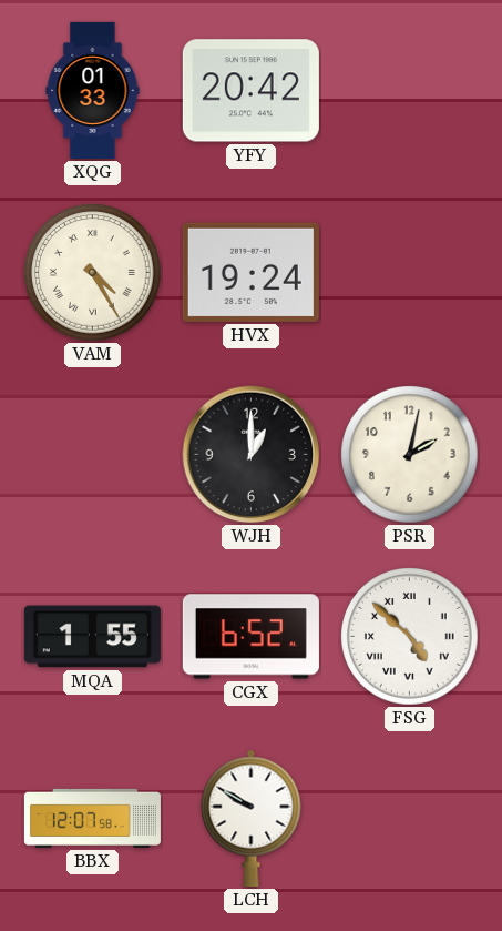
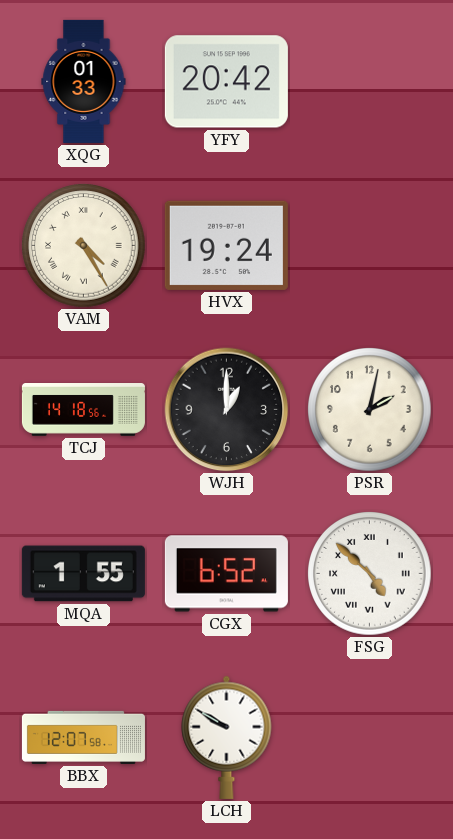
TCJ: none -> 14:18
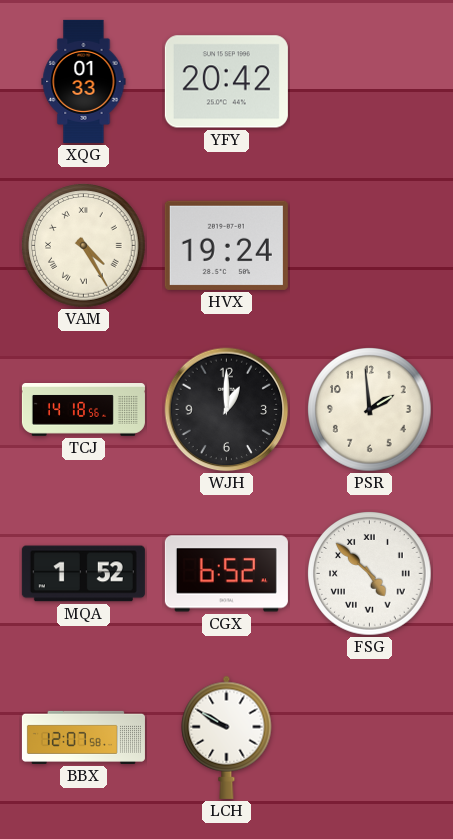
PSR: 2:02 -> 1:59
MQA: 1:55 -> 1:52
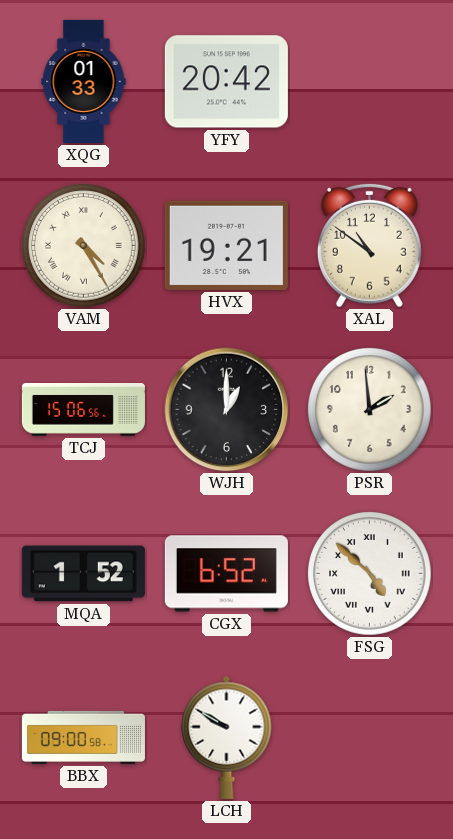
HVX: 19:24 -> 19:21
XAL: none -> 10:51
TCJ: 14:18 -> 15:06
BBX: 12:07 -> 09:00
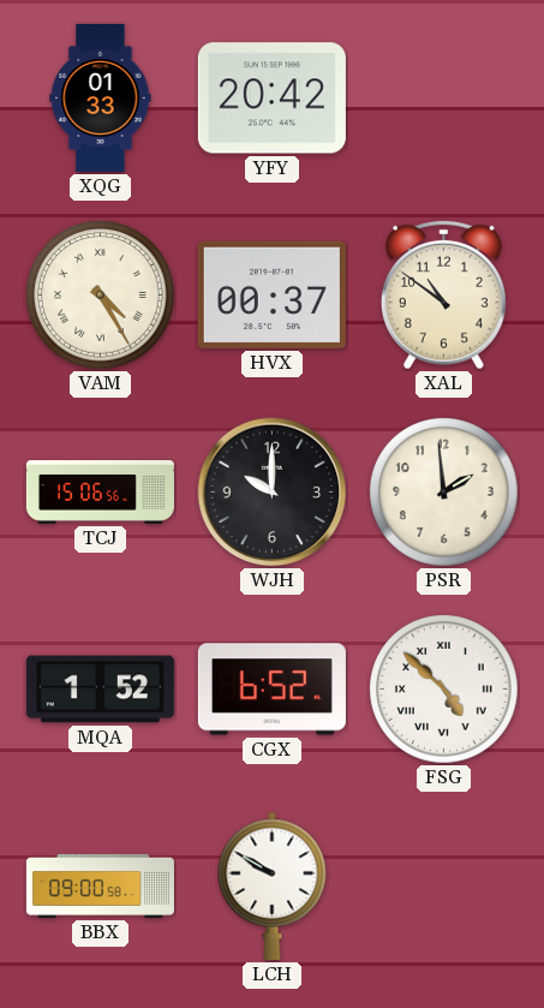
HVX: 19:21 -> 00:37
WJH: 1:00 -> 10:00
